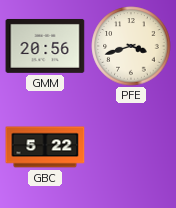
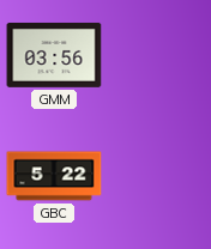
GMM: 20:56 -> 03:56
PFE: 3:42 -> none
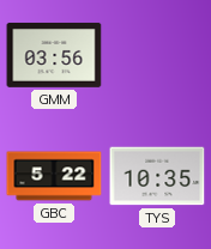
TYS: none -> 10:35
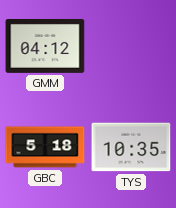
GMM: 03:56 -> 04:12
GBC: 5:22 -> 5:18
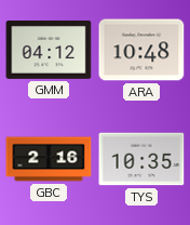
ARA: none -> 10:48
GBC: 5:18 -> 2:16
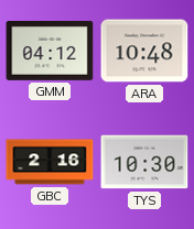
TYS: 10:35 -> 10:30
